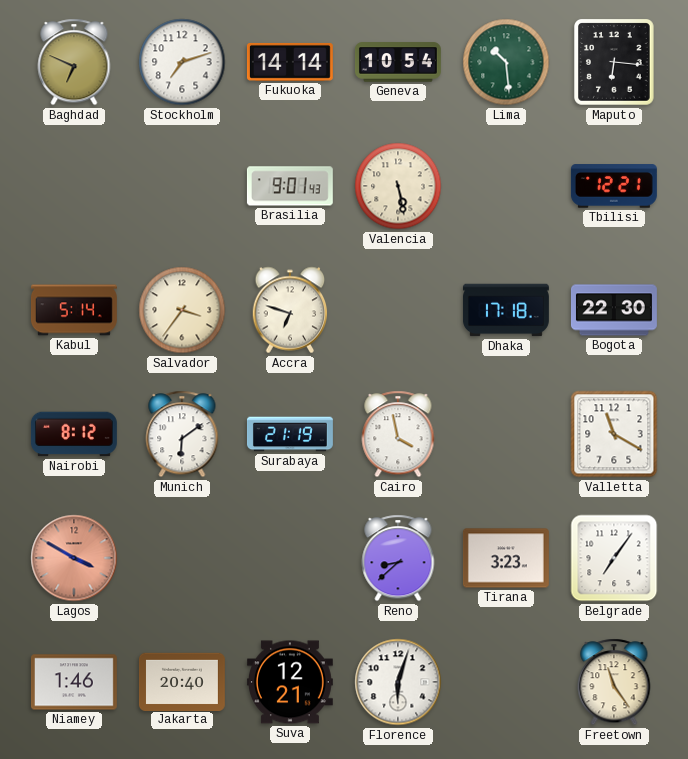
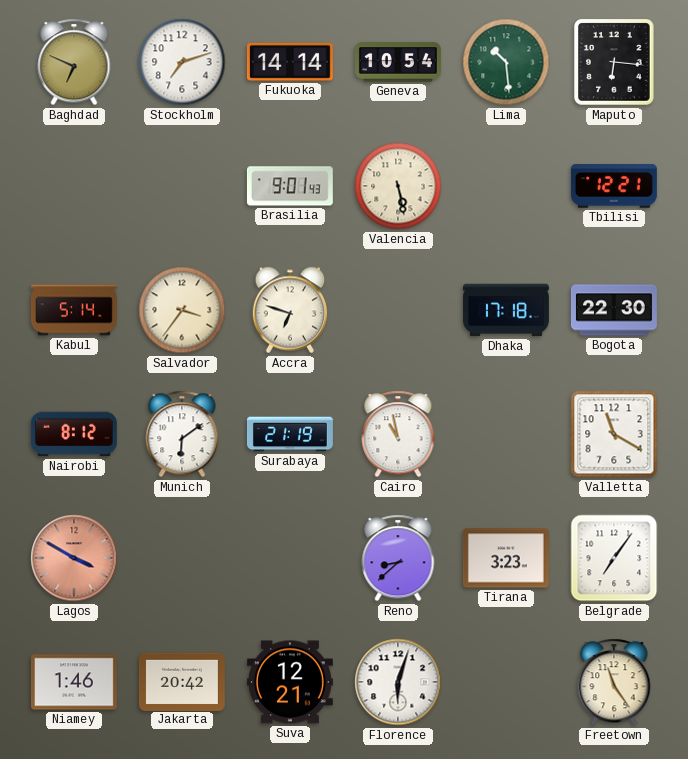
Cairo: 3:58 -> 10:58
Jakarta: 20:40 -> 20:42
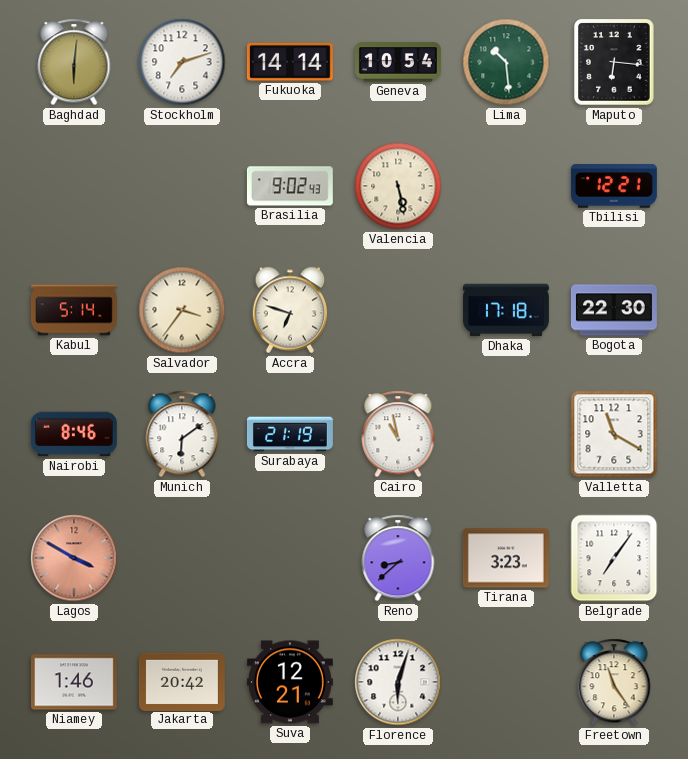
Baghdad: 6:49 -> 6:01
Brasilia: 9:01 -> 9:02
Nairobi: 8:12 -> 8:46
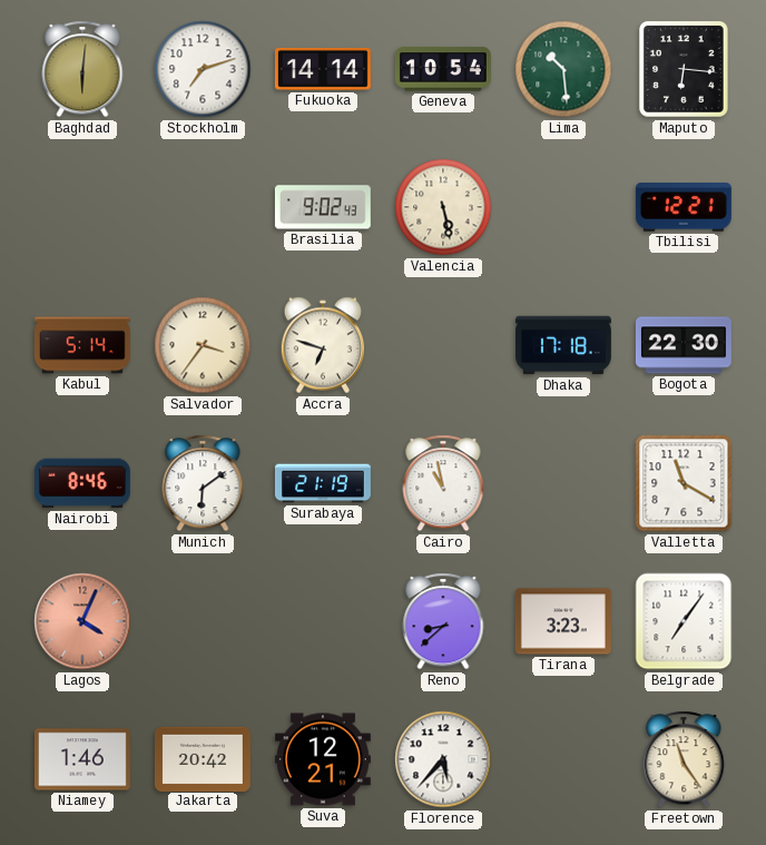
Lagos: 3:50 -> 4:04
Florence: 6:03 -> 5:37
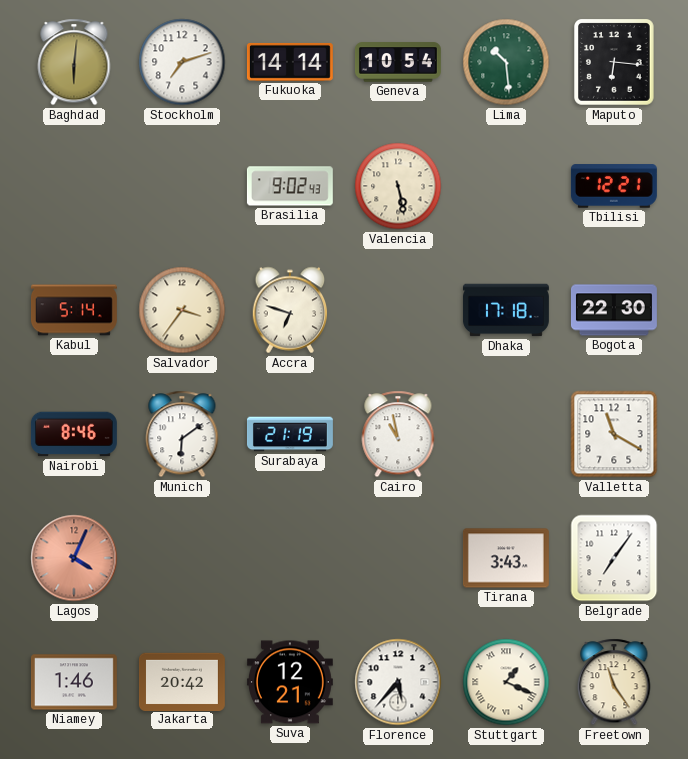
Reno: 8:38 -> none
Tirana: 3:23 -> 3:43
Stuttgart: none -> 1:19
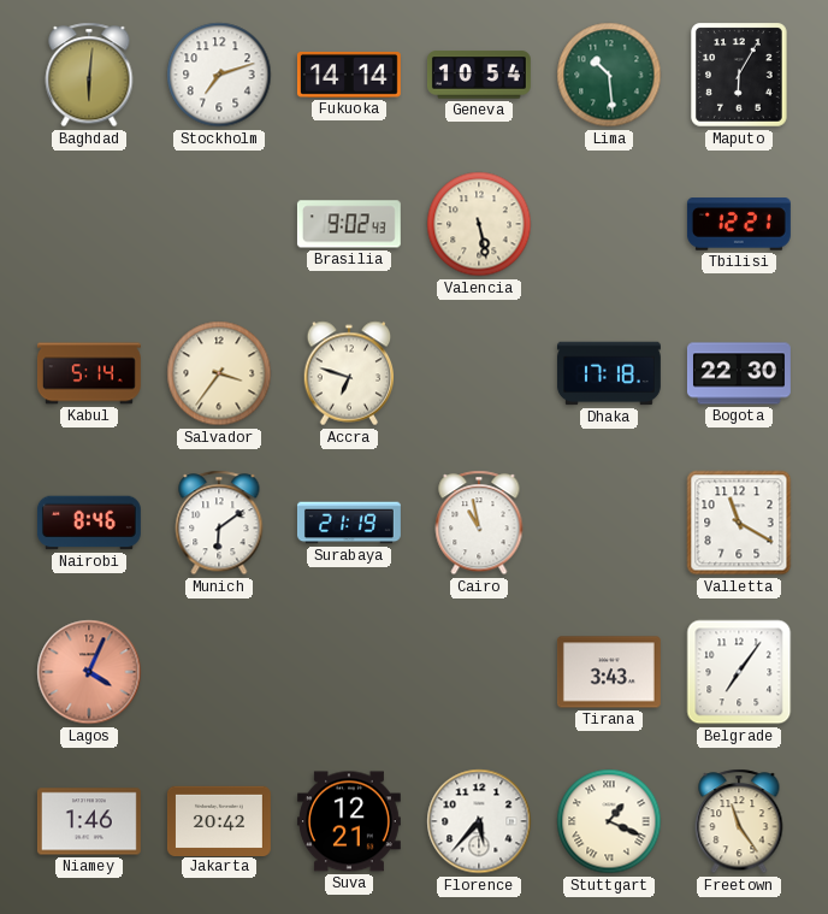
Maputo: 6:16 -> 6:05
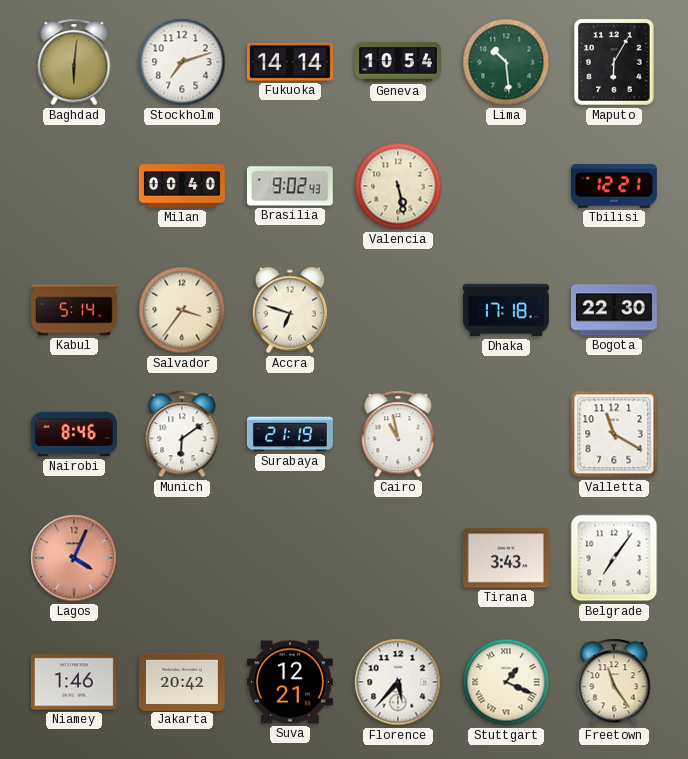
Milan: none -> 00:40
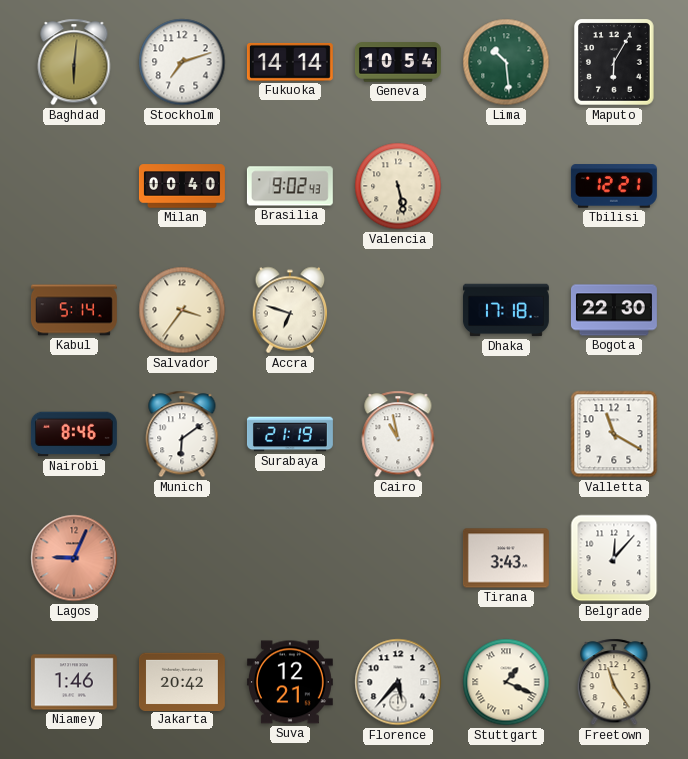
Lagos: 4:04 -> 9:04
Belgrade: 7:06 -> 12:07
